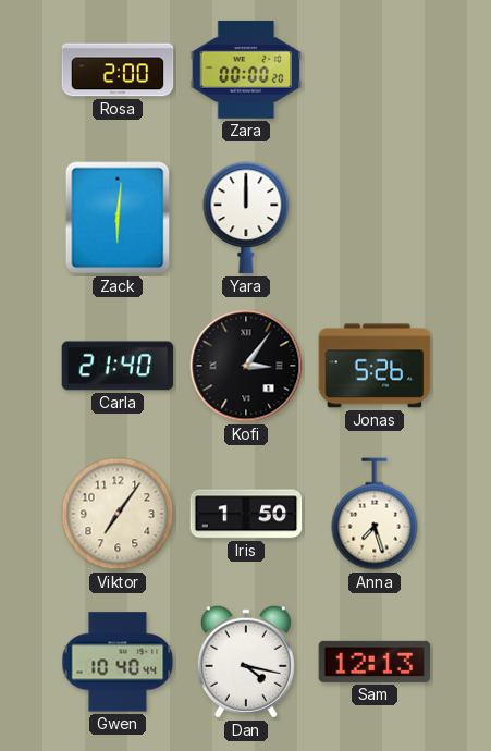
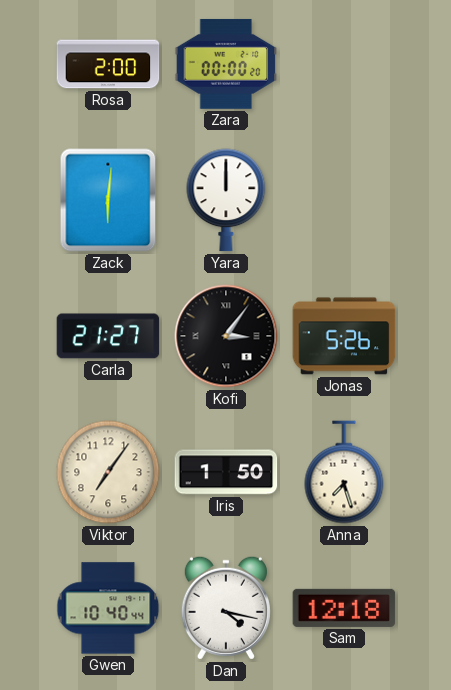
Carla: 21:40 -> 21:27
Sam: 12:13 -> 12:18
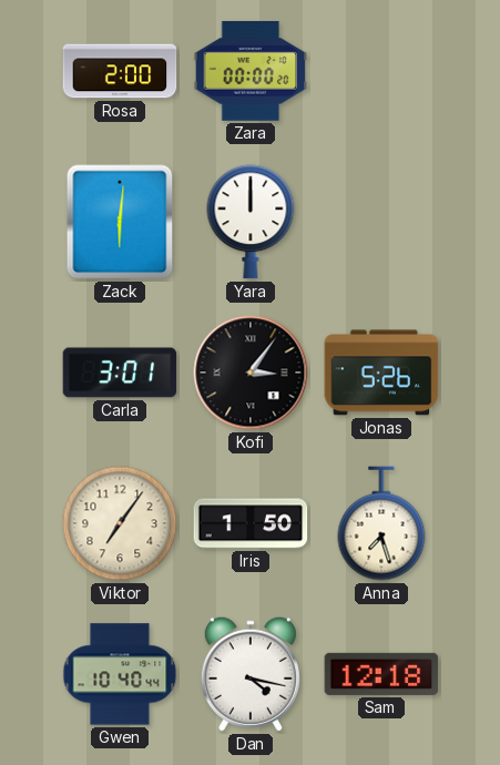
Carla: 21:27 -> 3:01
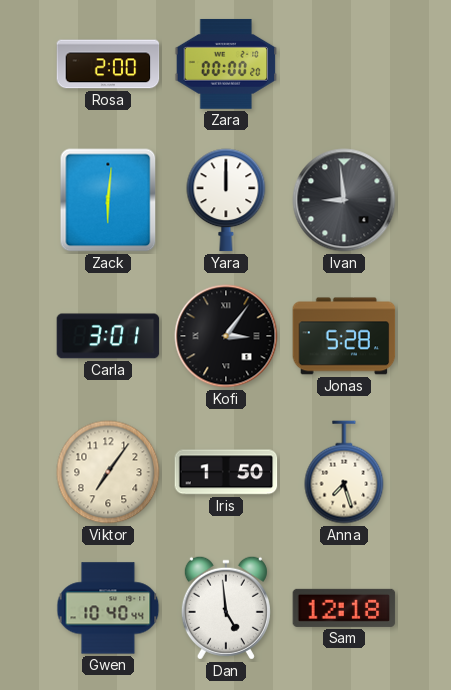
Ivan: none -> 8:59
Jonas: 5:26 -> 5:28
Dan: 4:17 -> 4:59
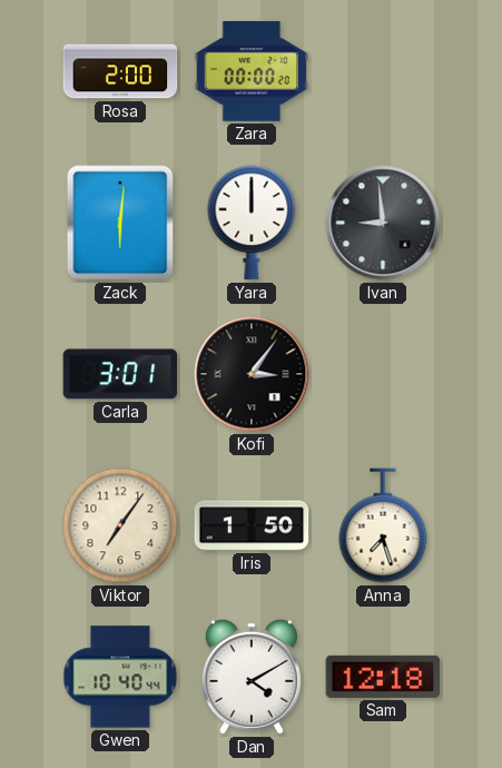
Jonas: 5:28 -> none
Dan: 4:59 -> 4:10
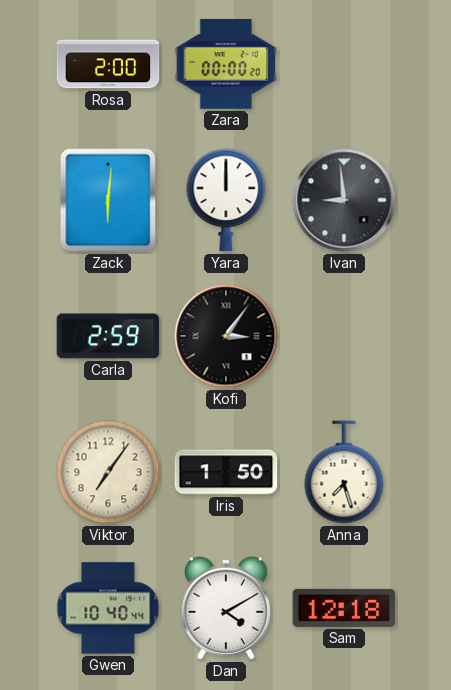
Carla: 3:01 -> 2:59
